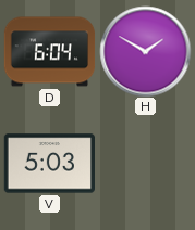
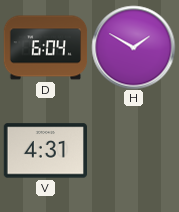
V: 5:03 -> 4:31
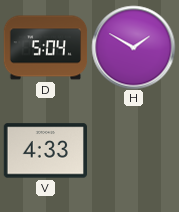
D: 6:04 -> 5:04
V: 4:31 -> 4:33
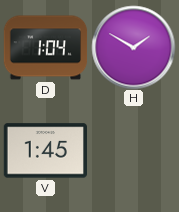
D: 5:04 -> 1:04
V: 4:33 -> 1:45
